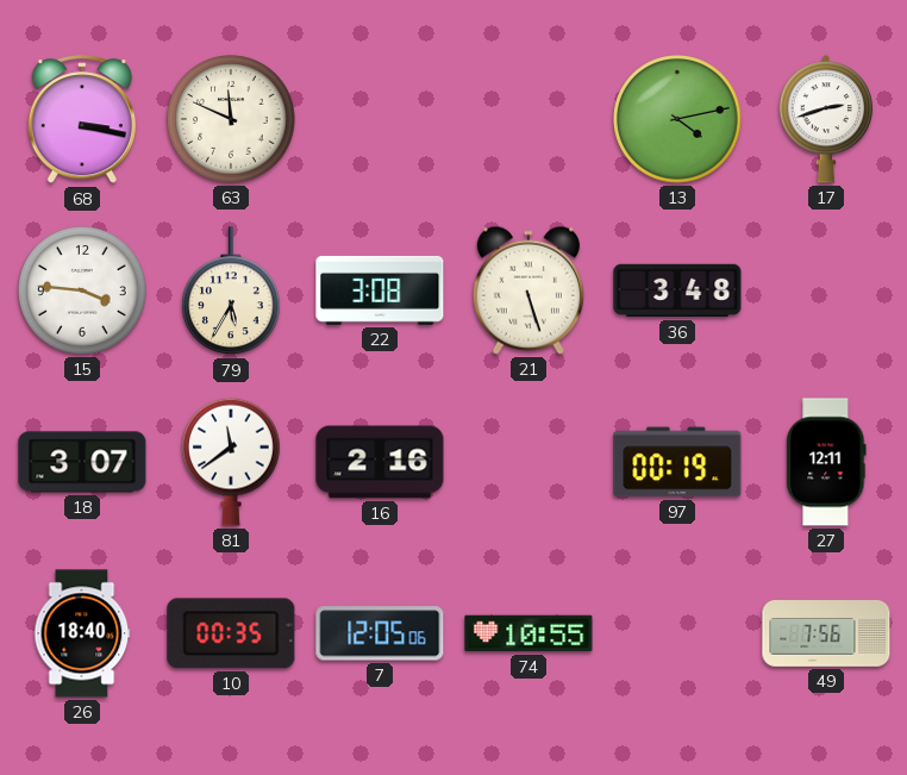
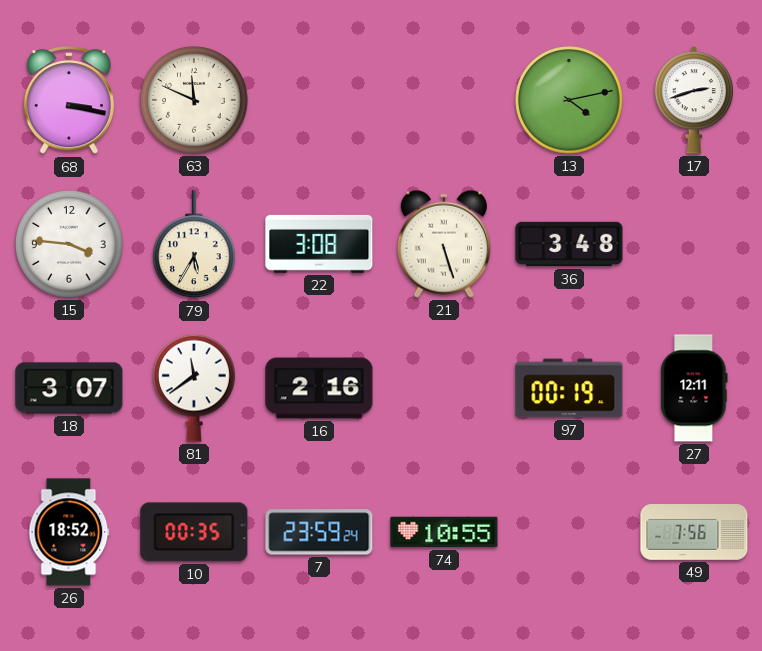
26: 18:40 -> 18:52
7: 12:05 -> 23:59
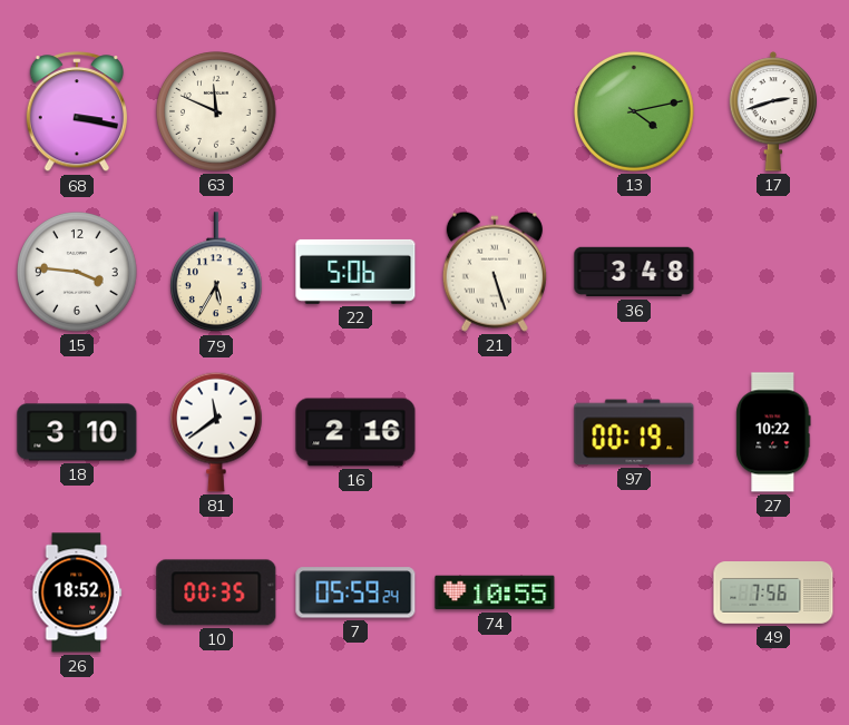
22: 3:08 -> 5:06
18: 3:07 -> 3:10
27: 12:11 -> 10:22
7: 23:59 -> 05:59
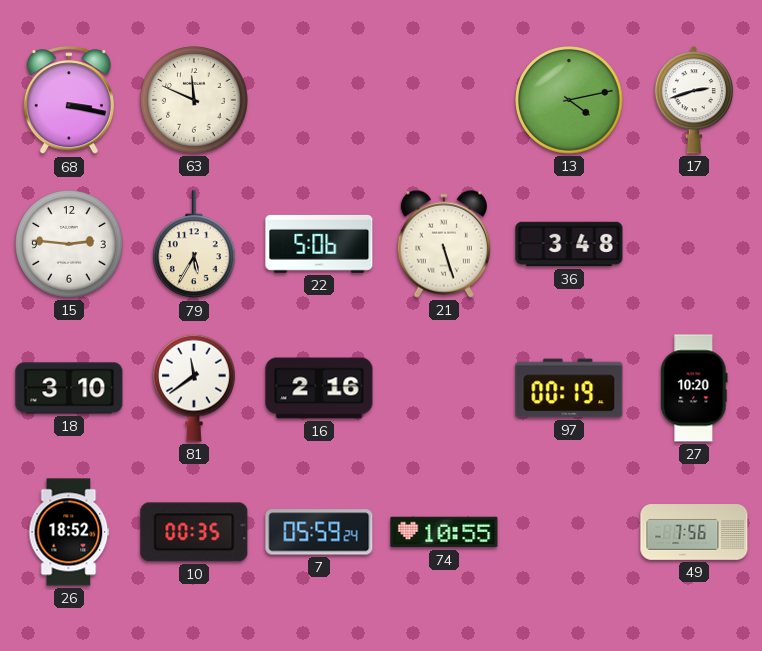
15: 3:46 -> 2:46
27: 10:22 -> 10:20
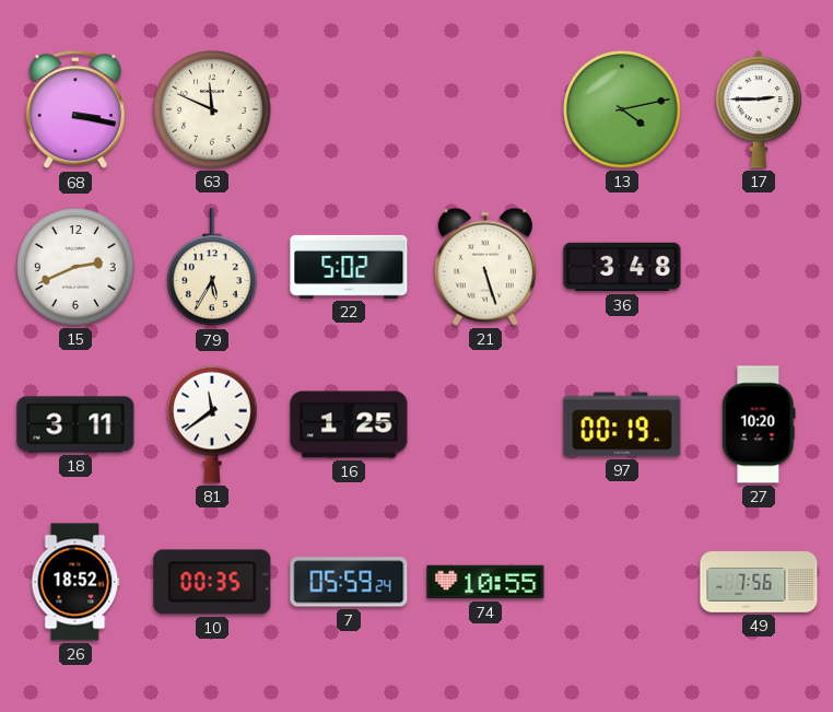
17: 2:42 -> 2:45
15: 2:46 -> 2:41
22: 5:06 -> 5:02
18: 3:10 -> 3:11
16: 2:16 -> 1:25
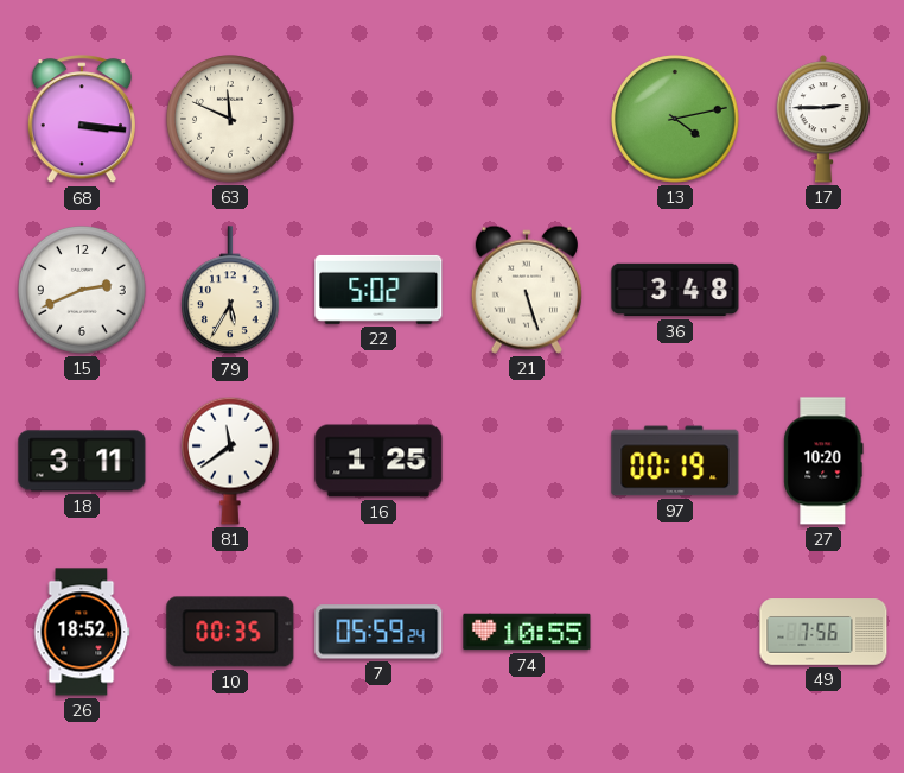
68: 3:17 -> 3:16
